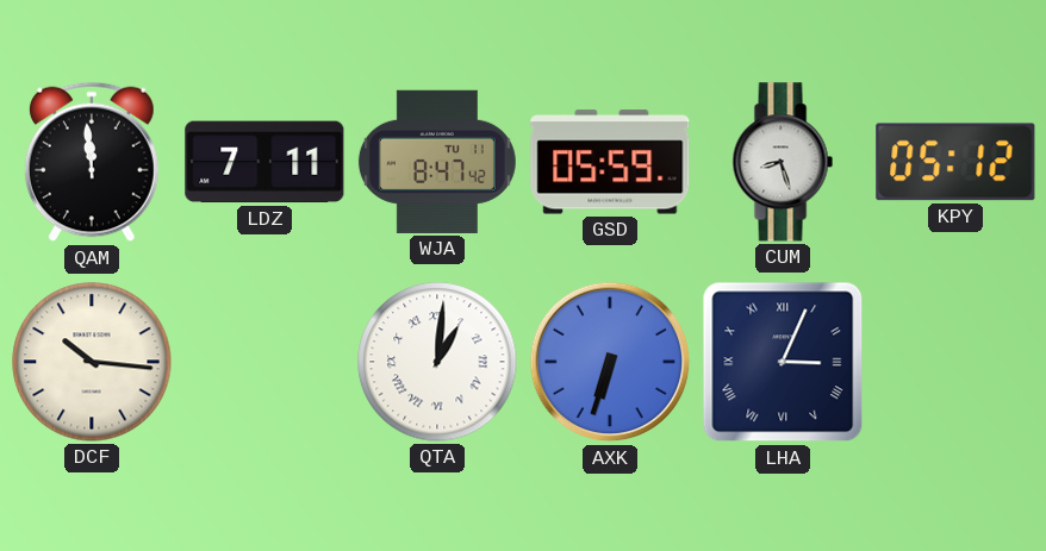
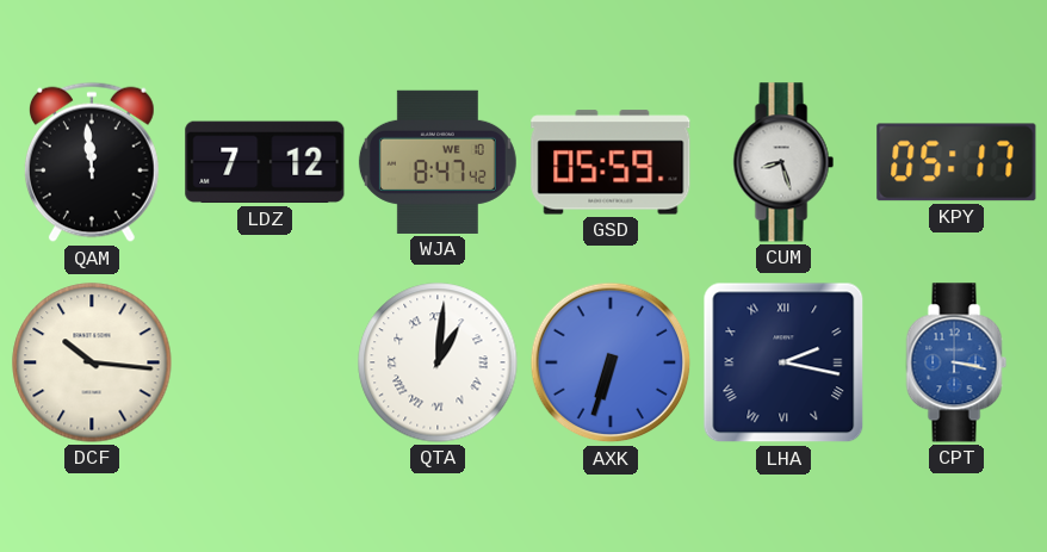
LDZ: 7:11 -> 7:12
WJA date: TU 11 -> WE 10
KPY: 05:12 -> 05:17
LHA: 3:04 -> 2:17
CPT: none -> 3:17
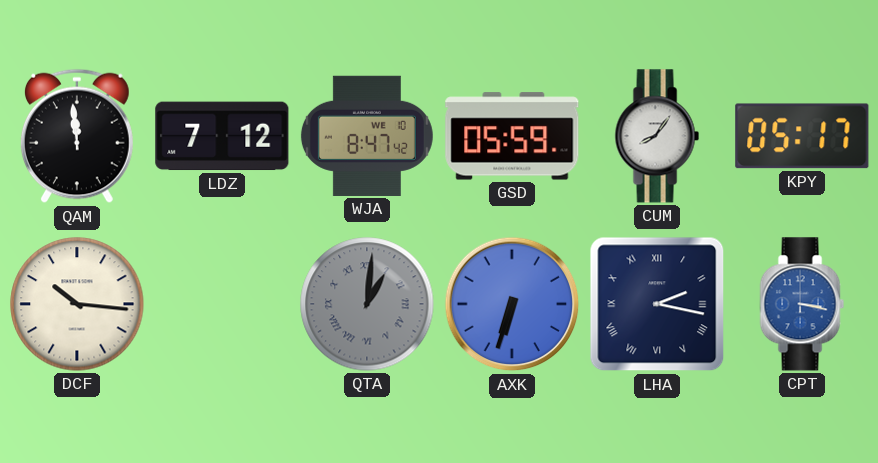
CUM: 8:27 -> 8:06
QTA dial: white -> grey
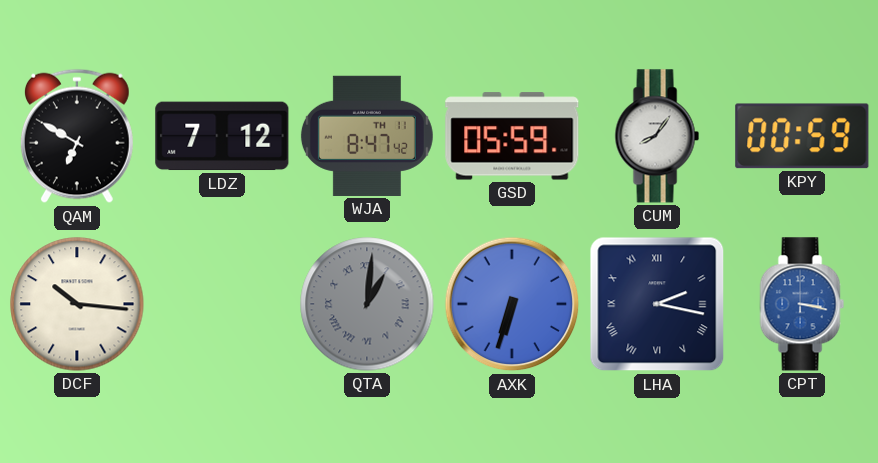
QAM: 11:59 -> 6:50
WJA date: WE 10 -> TH 11
KPY: 05:17 -> 00:59
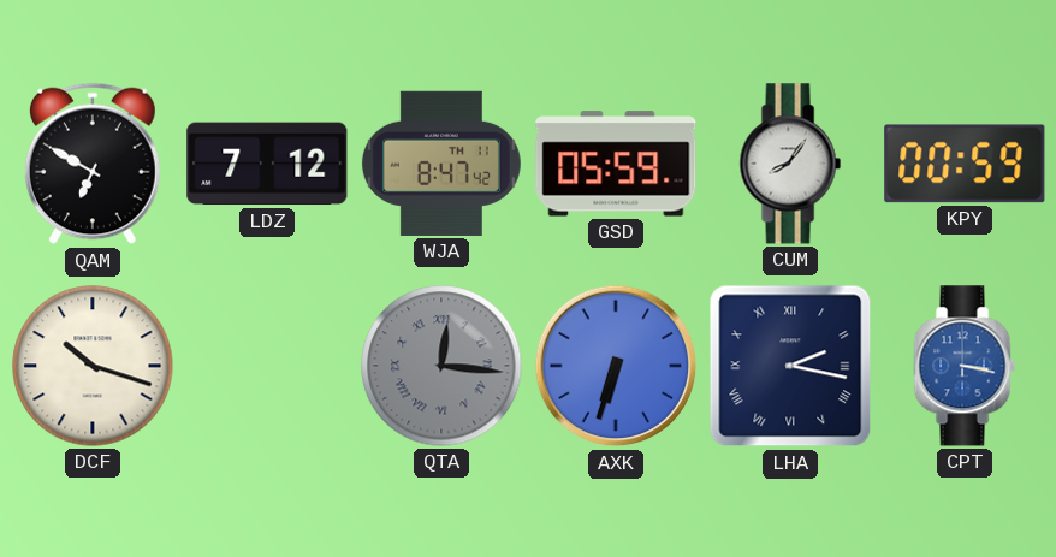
DCF: 10:16 -> 10:18
QTA: 1:01 -> 12:16
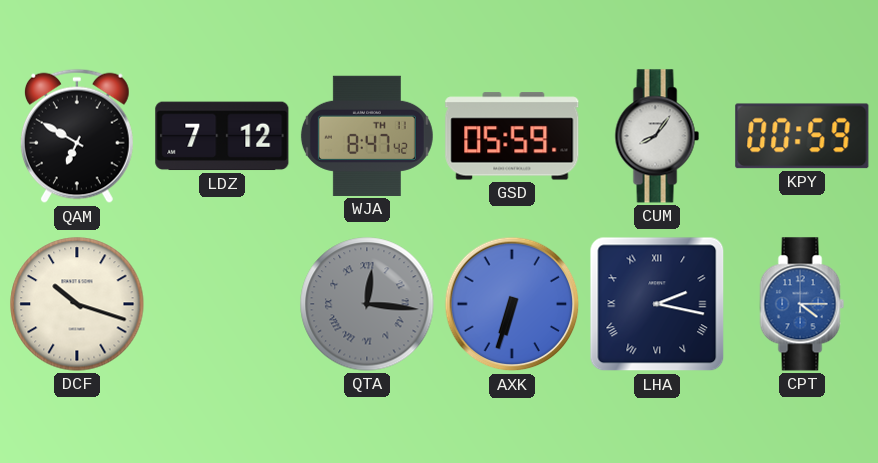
CPT: 3:17 -> 4:15
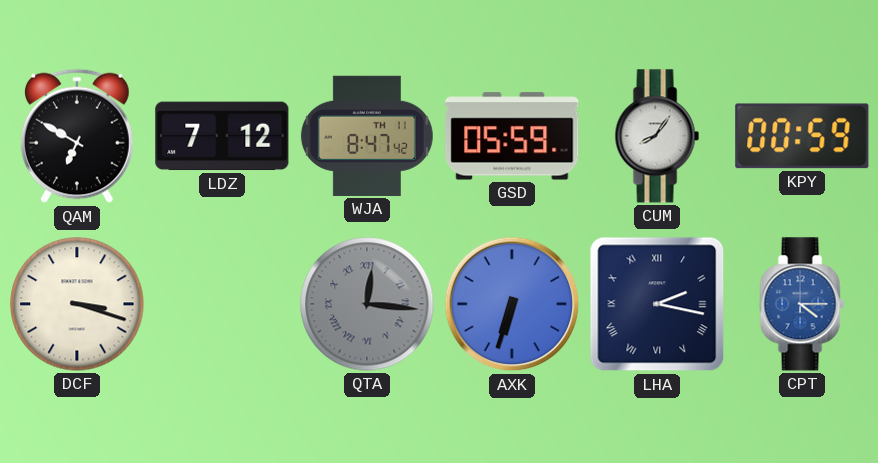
DCF: 10:18 -> 3:18
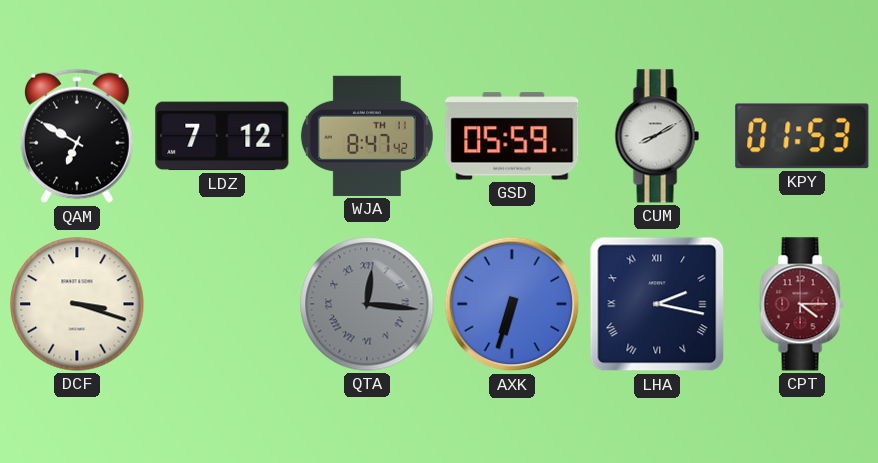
CUM: 8:06 -> 8:10
KPY: 00:59 -> 01:53
CPT dial: blue -> burgundy
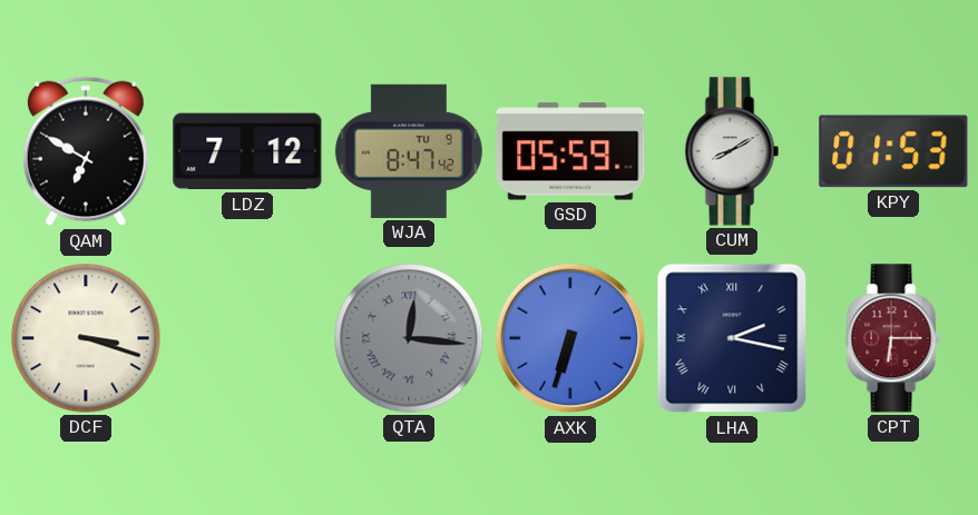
WJA date: TH 11 -> TU 9
CPT: 4:15 -> 6:15
